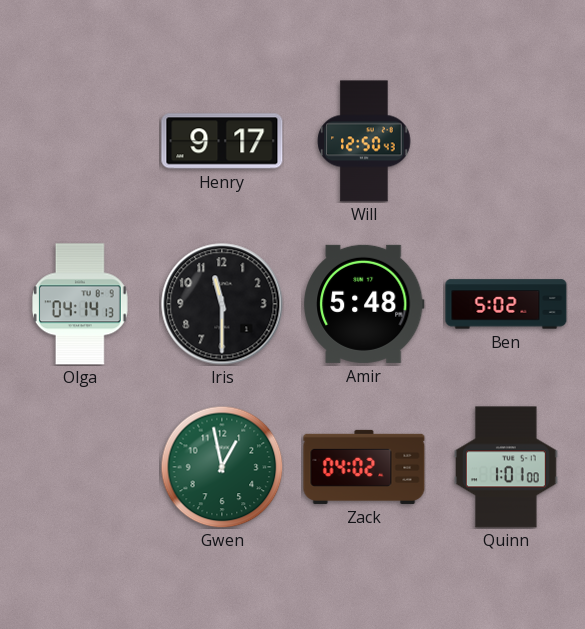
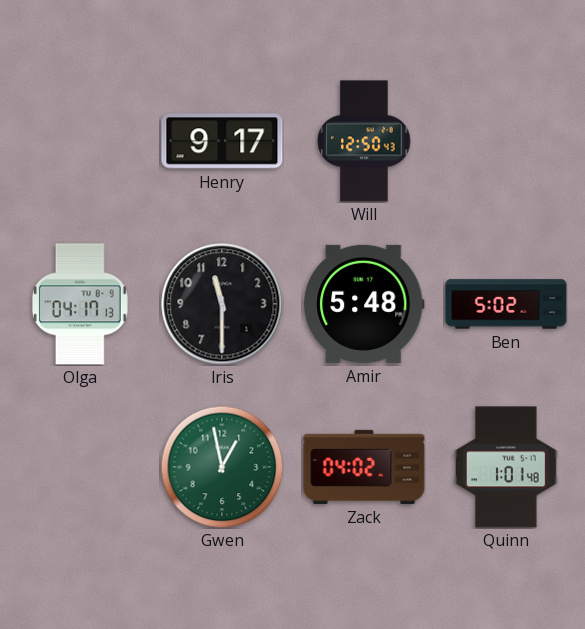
Olga: 04:14 -> 04:17
Quinn: 1:01:00 -> 1:01:48
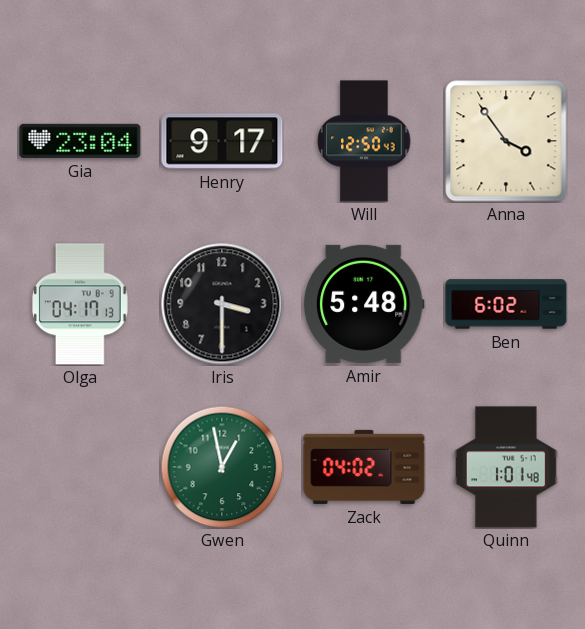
Gia: none -> 23:04
Anna: none -> 3:54
Iris: 11:30 -> 3:30
Ben: 5:02 -> 6:02
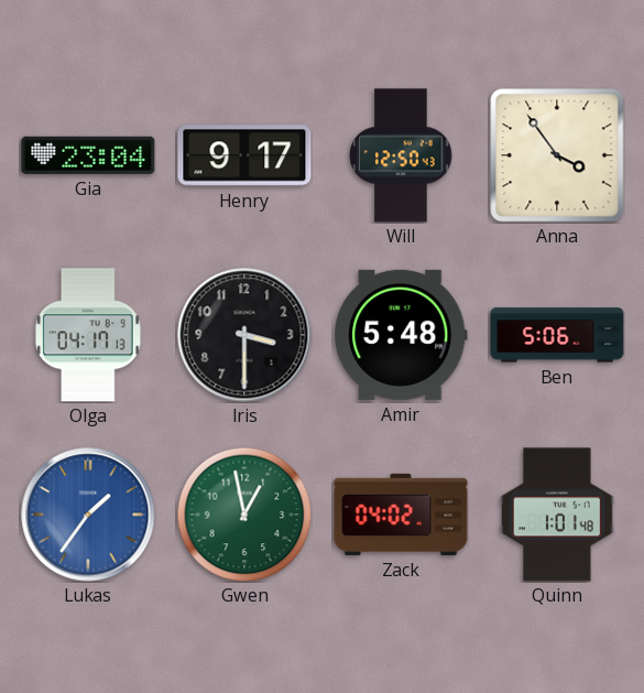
Ben: 6:02 -> 5:06
Lukas: none -> 1:36
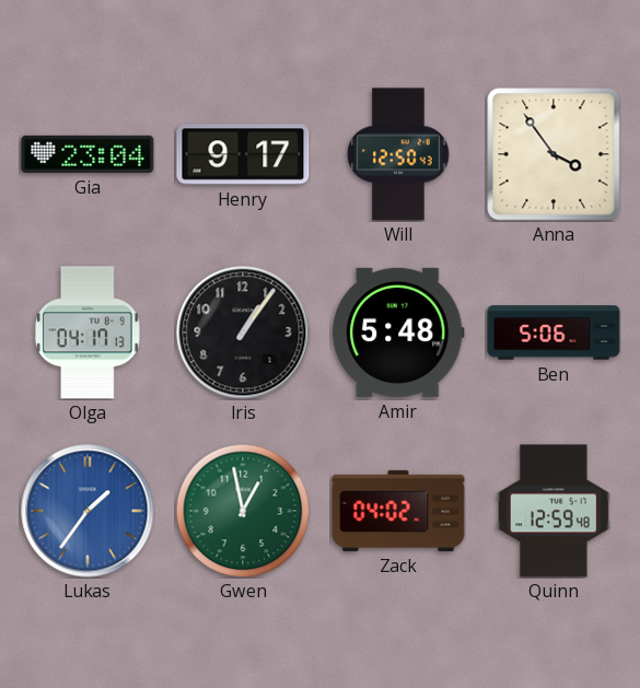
Iris: 3:30 -> 1:06
Quinn: 1:01 -> 12:59
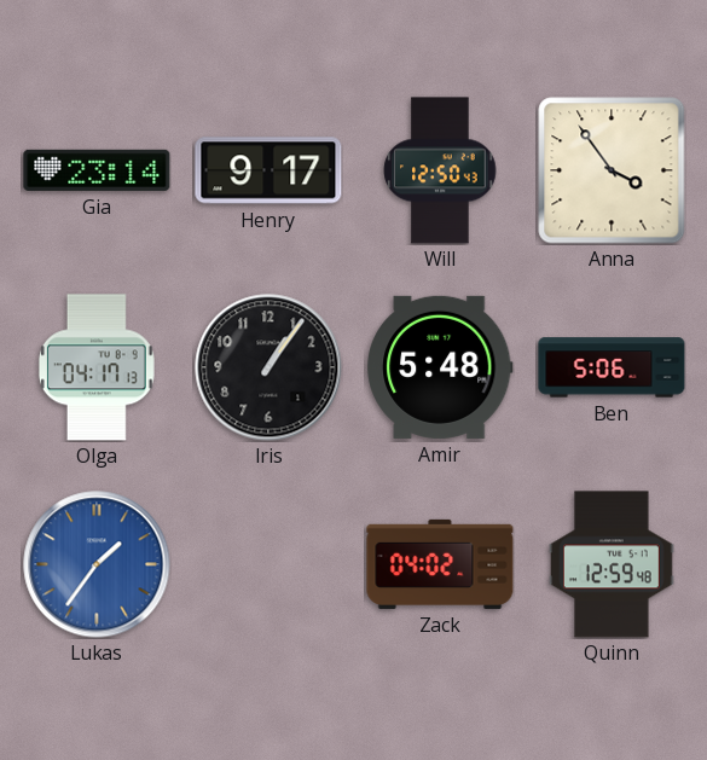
Gia: 23:04 -> 23:14
Gwen: 12:58 -> none
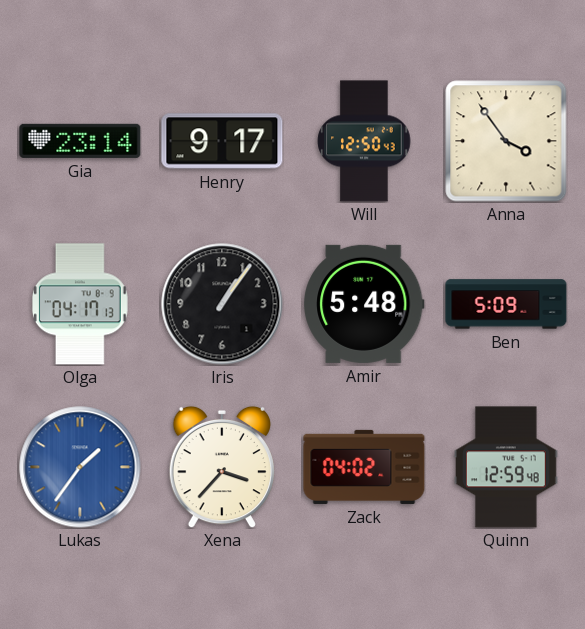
Ben: 5:06 -> 5:09
Xena: none -> 3:37
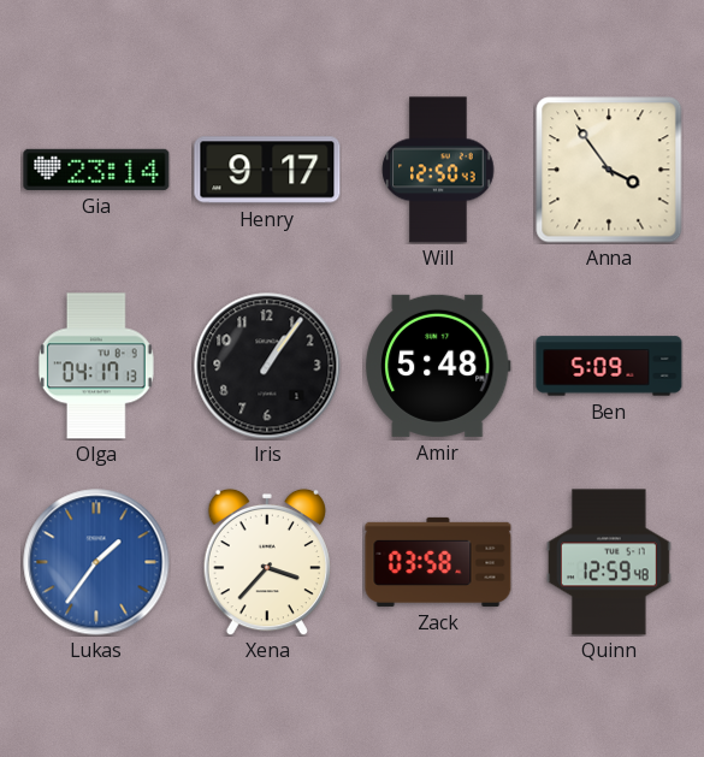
Zack: 04:02 -> 03:58
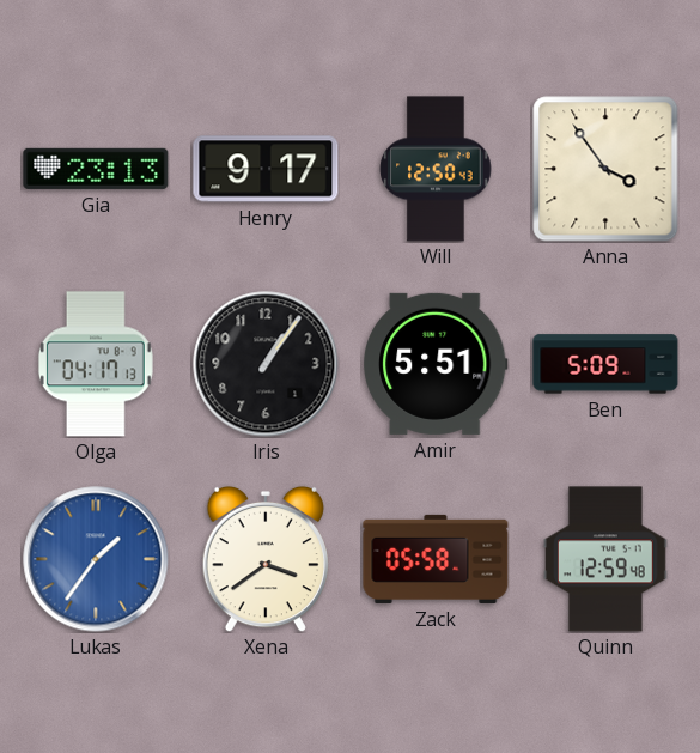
Gia: 23:14 -> 23:13
Amir: 5:48 -> 5:51
Xena: 3:37 -> 3:39
Zack: 03:58 -> 05:58
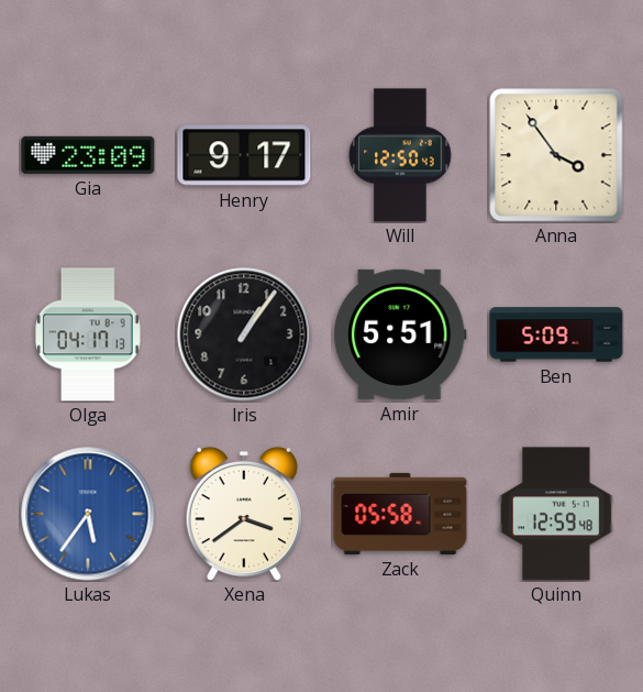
Gia: 23:13 -> 23:09
Lukas: 1:36 -> 5:36
